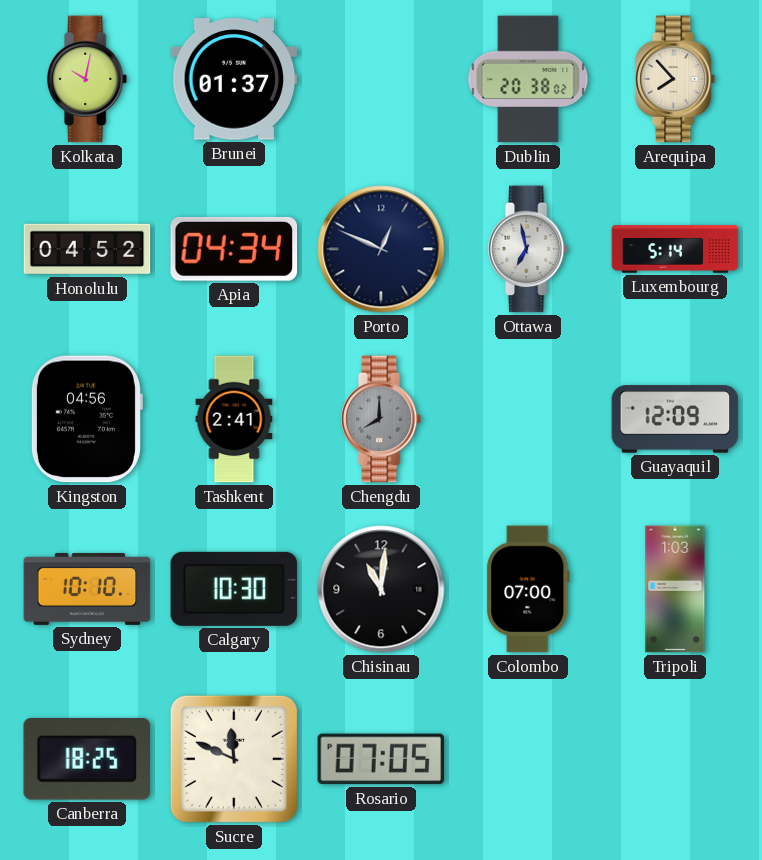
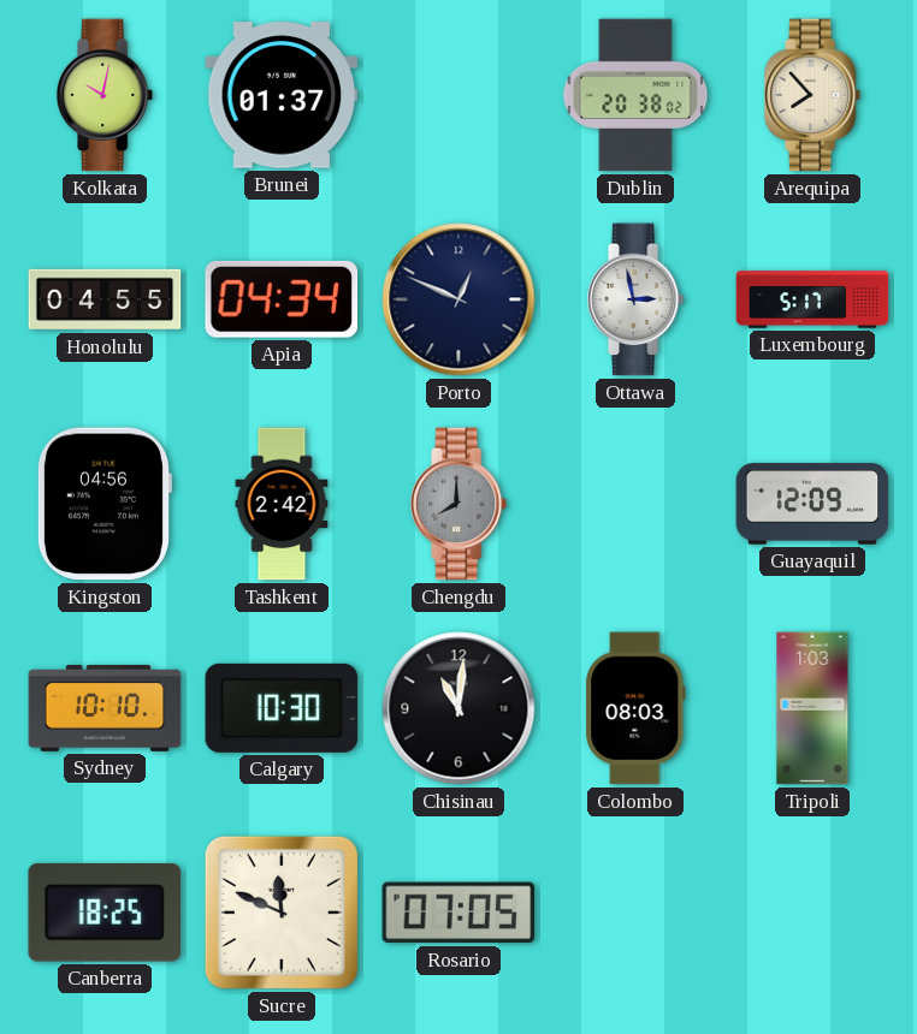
Honolulu: 04:52 -> 04:55
Ottawa: 6:58 -> 2:58
Luxembourg: 5:14 -> 5:17
Tashkent: 2:41 -> 2:42
Colombo: 07:00 -> 08:03
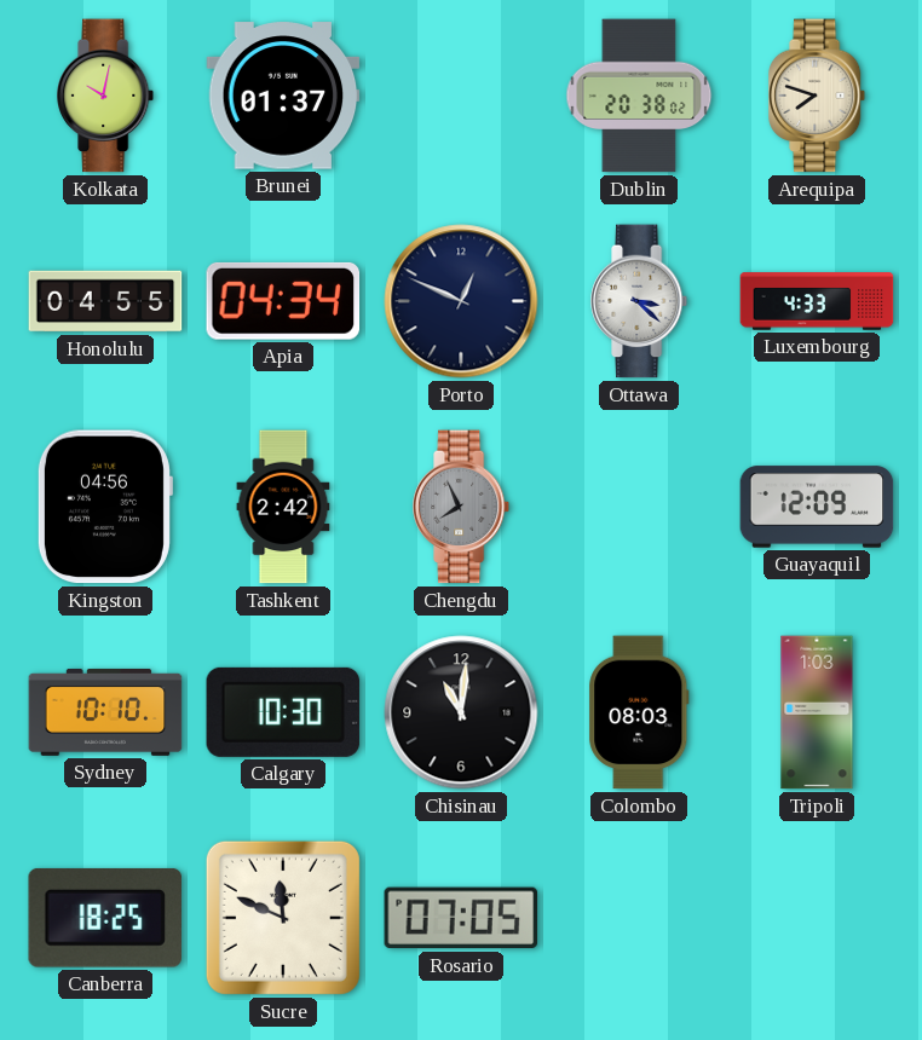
Arequipa: 7:53 -> 7:48
Ottawa: 2:58 -> 3:22
Luxembourg: 5:17 -> 4:33
Chengdu: 8:00 -> 7:56
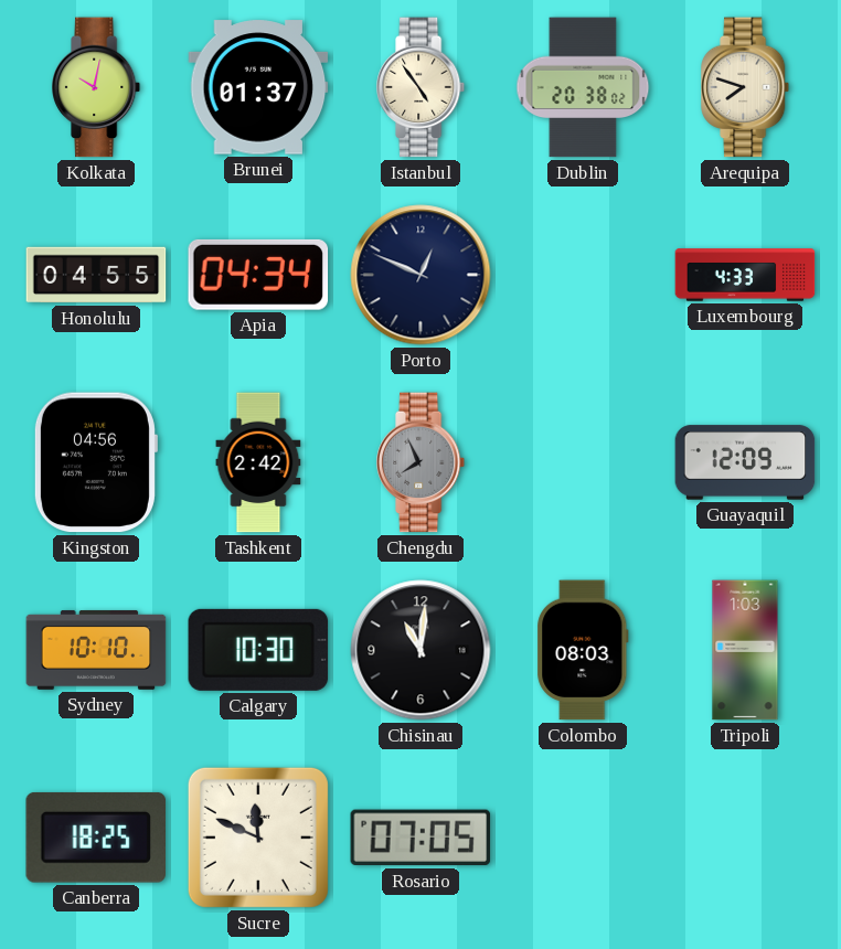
Istanbul: none -> 4:54
Ottawa: 3:22 -> none
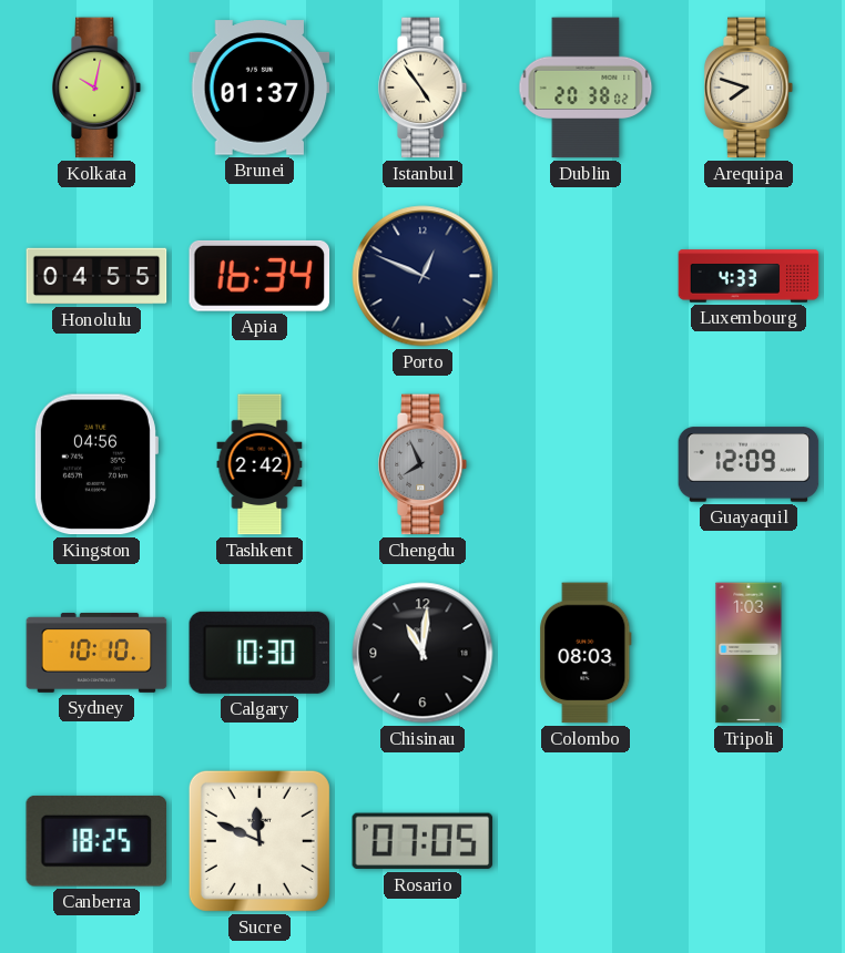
Apia: 04:34 -> 16:34
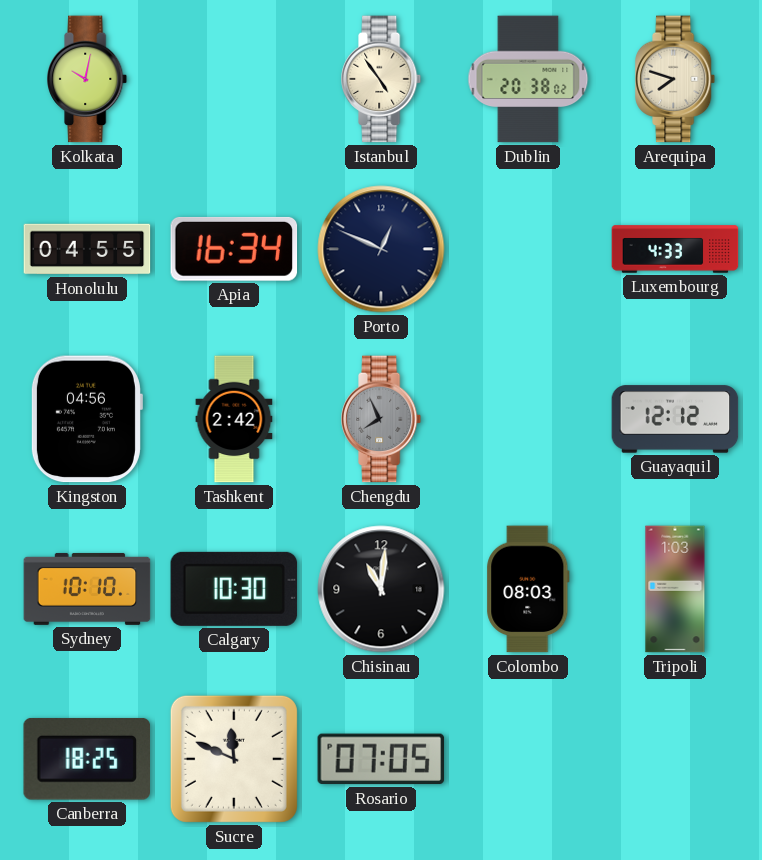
Brunei: 01:37 -> none
Guayaquil: 12:09 -> 12:12
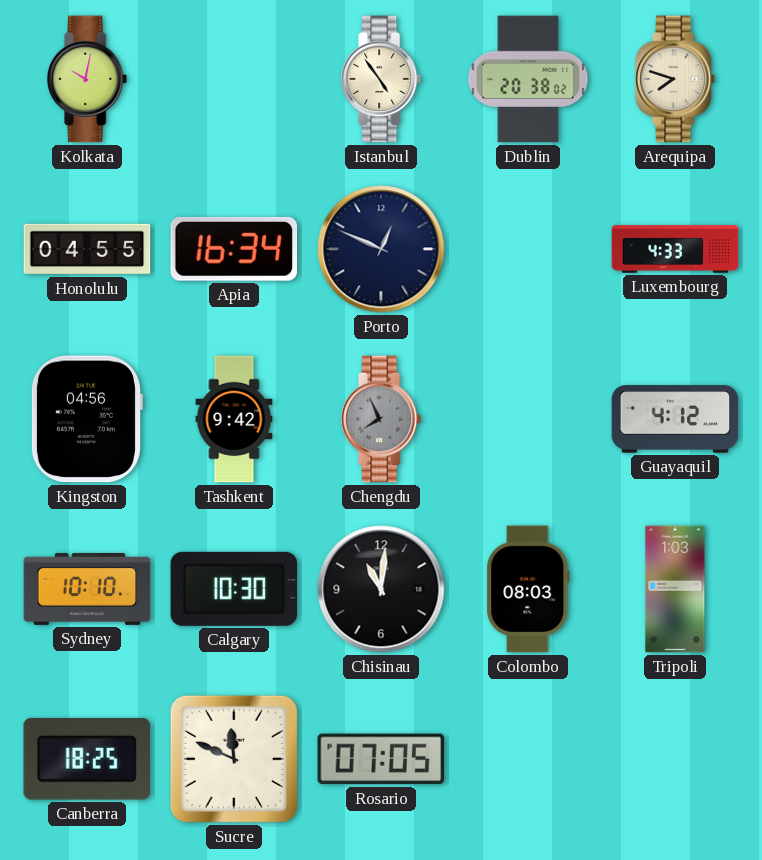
Tashkent: 2:42 -> 9:42
Guayaquil: 12:12 -> 4:12
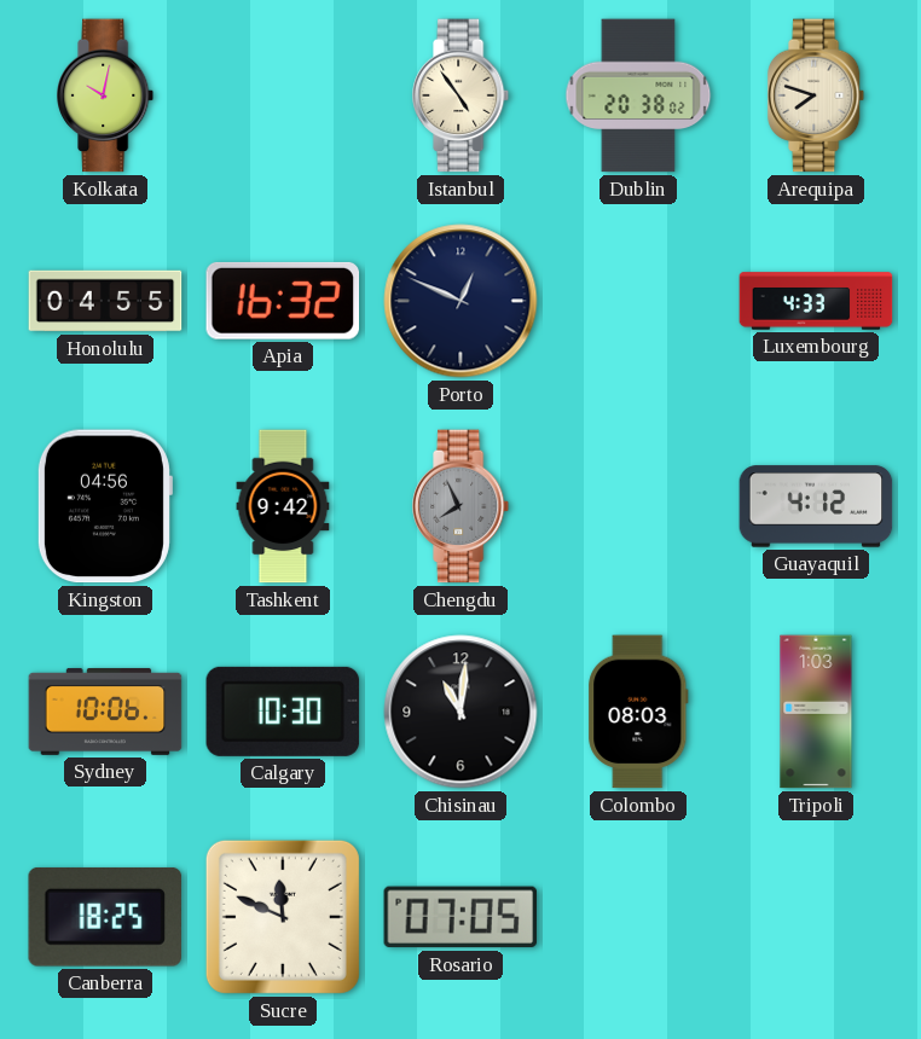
Apia: 16:34 -> 16:32
Sydney: 10:10 -> 10:06
